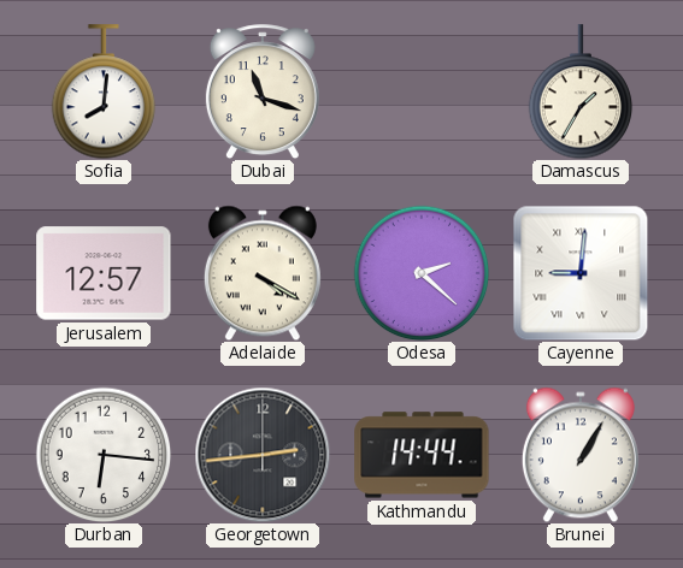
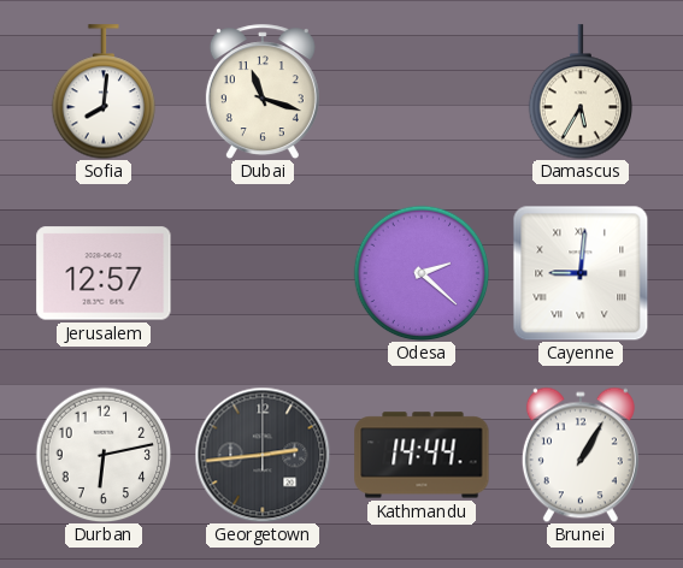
Damascus: 1:35 -> 5:35
Adelaide: 4:20 -> none
Durban: 6:16 -> 6:13
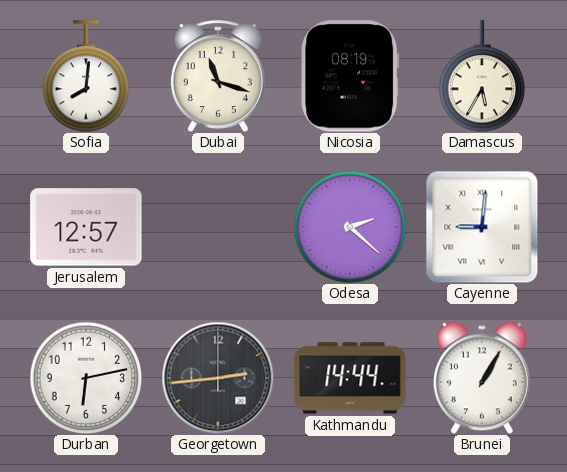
Nicosia: none -> 08:19
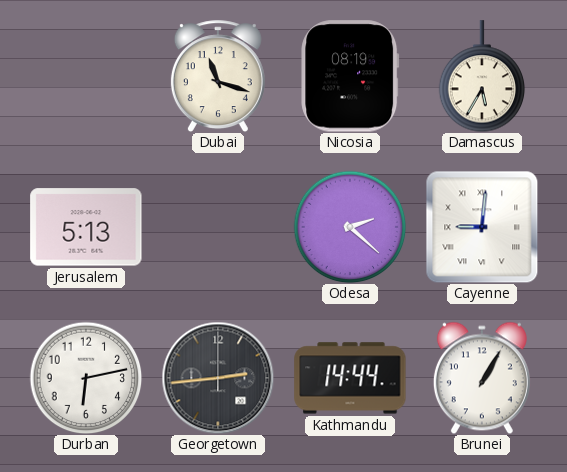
Sofia: 8:01 -> none
Jerusalem: 12:57 -> 5:13
